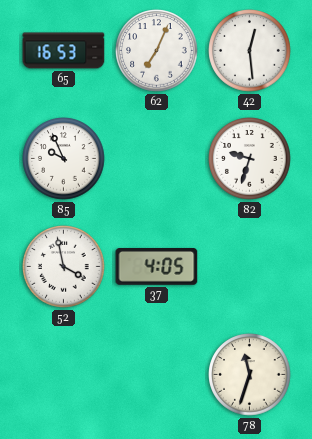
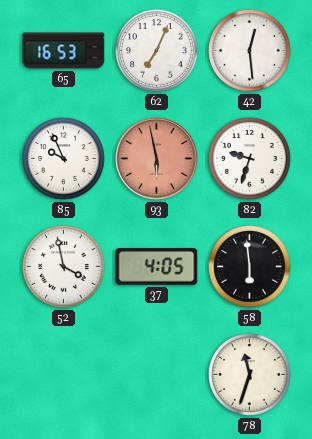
93: none -> 5:58
58: none -> 5:59
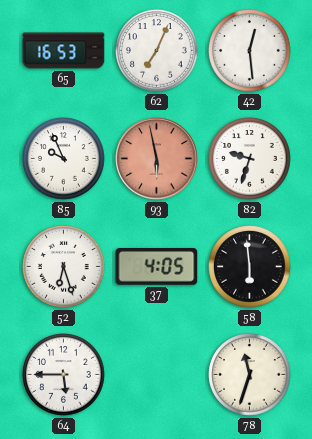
52: 3:58 -> 6:27
64: none -> 5:45
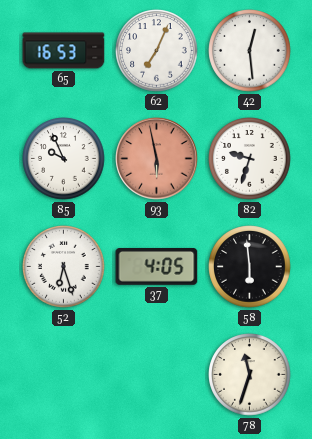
64: 5:45 -> none
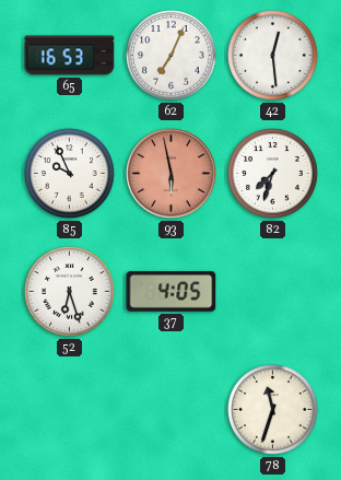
82: 9:33 -> 7:33
58: 5:59 -> none
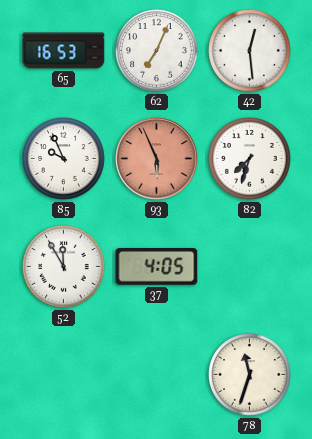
93: 5:58 -> 5:56
52: 6:27 -> 11:55
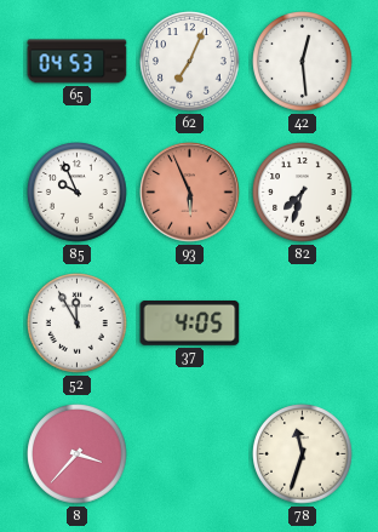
65: 16:53 -> 04:53
8: none -> 3:37
